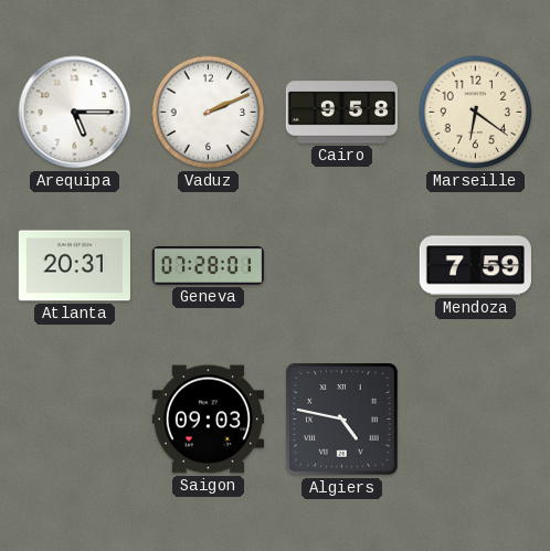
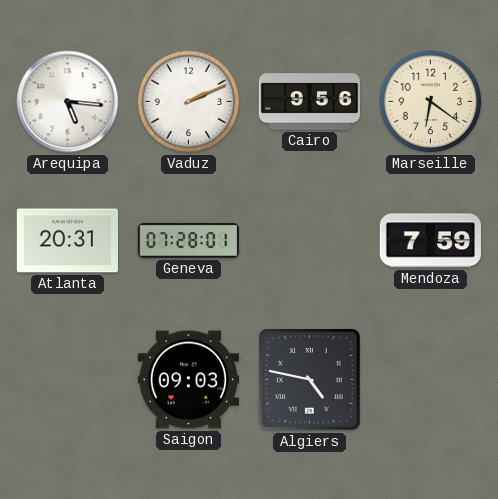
Arequipa: 5:15 -> 5:16
Cairo: 9:58 -> 9:56
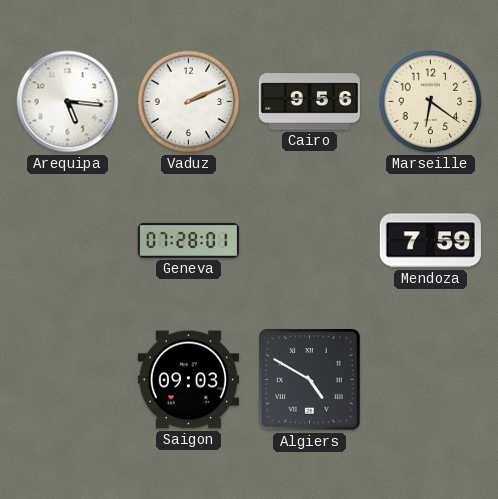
Atlanta: 20:31 -> none
Algiers: 4:47 -> 4:50
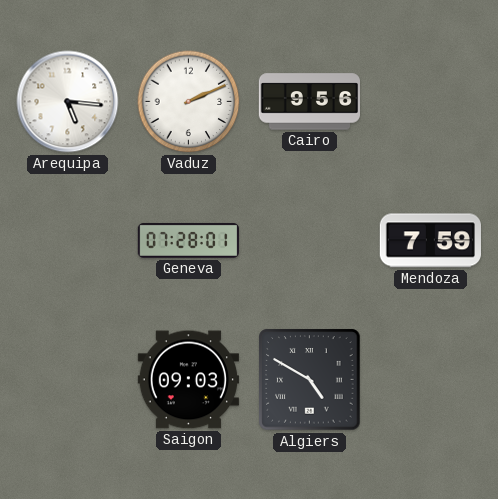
Marseille: 6:21 -> none
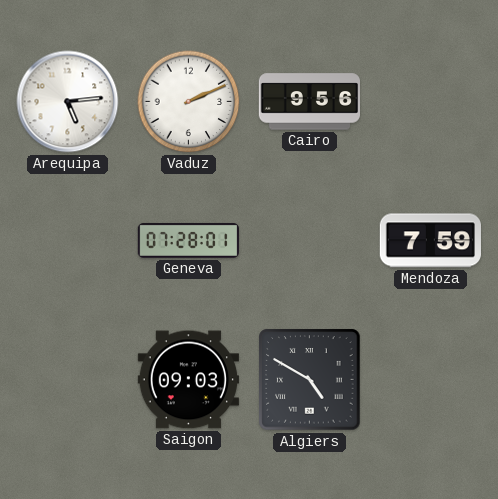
Arequipa: 5:16 -> 5:14
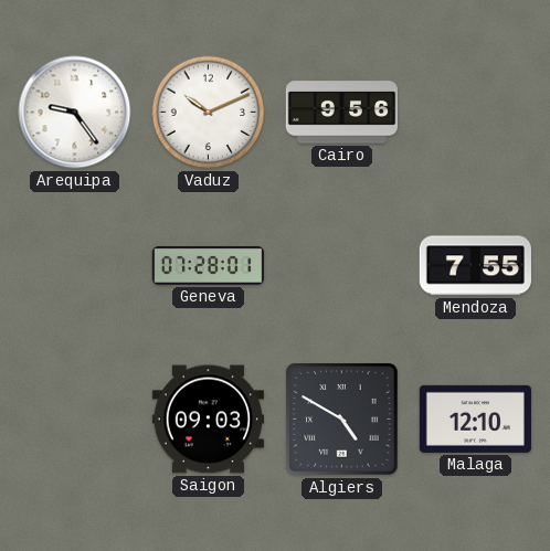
Arequipa: 5:14 -> 9:24
Vaduz: 2:11 -> 10:11
Mendoza: 7:59 -> 7:55
Malaga: none -> 12:10
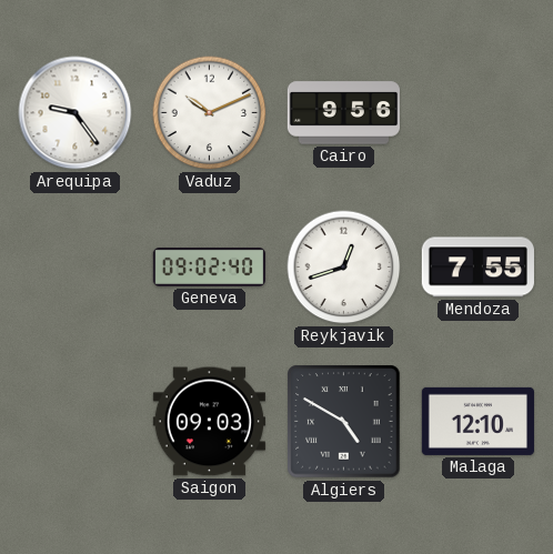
Geneva: 07:28 -> 09:02
Reykjavik: none -> 12:42
